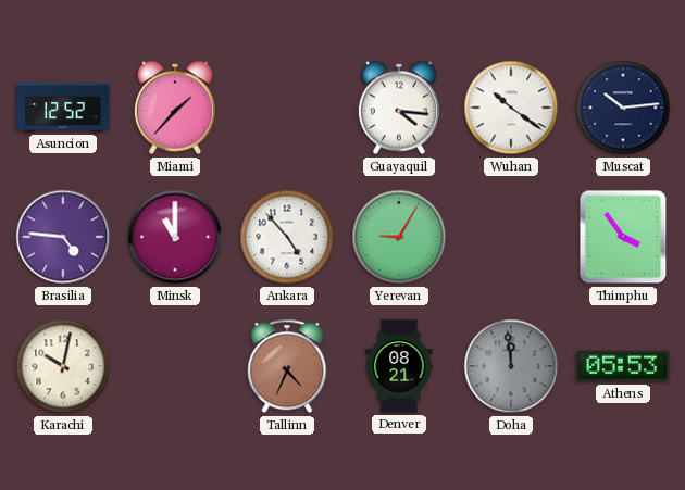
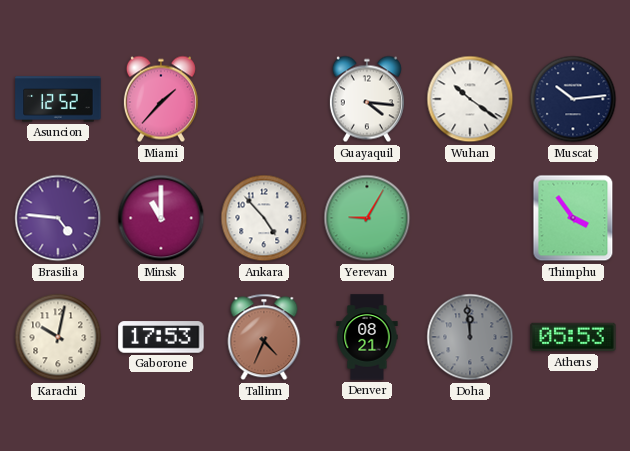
Gaborone: none -> 17:53
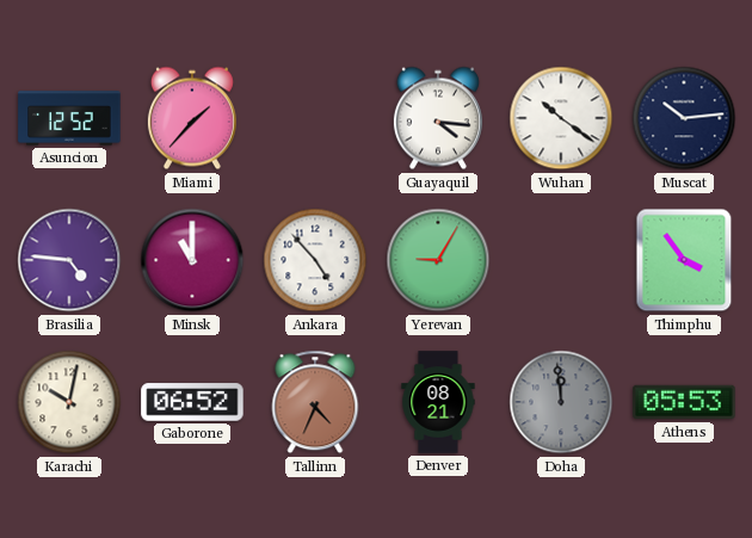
Gaborone: 17:53 -> 06:52
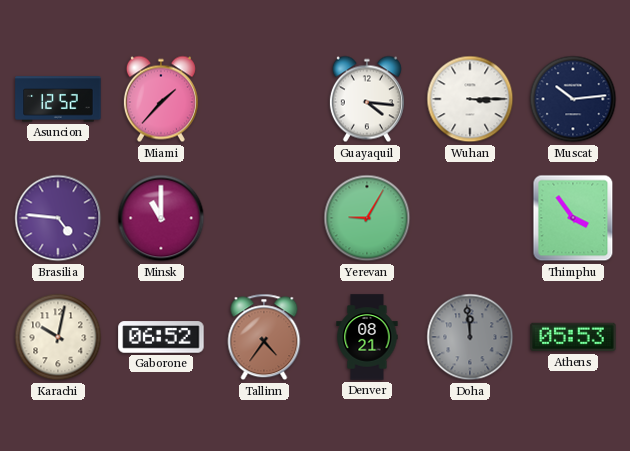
Wuhan: 10:21 -> 3:15
Ankara: 4:53 -> none
Tallinn: 4:34 -> 4:36
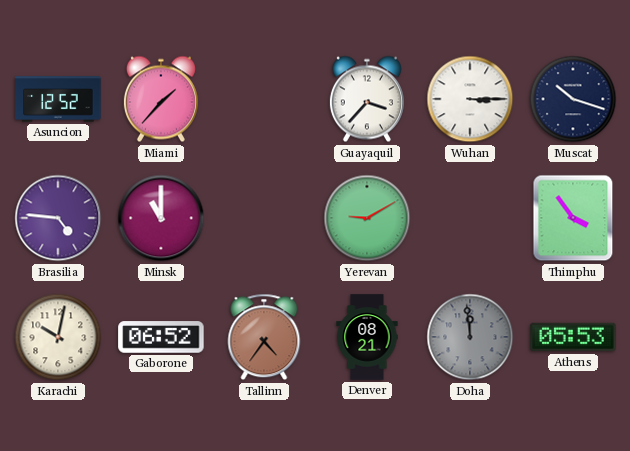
Guayaquil: 4:16 -> 3:37
Muscat: 10:14 -> 10:18
Yerevan: 9:05 -> 9:10
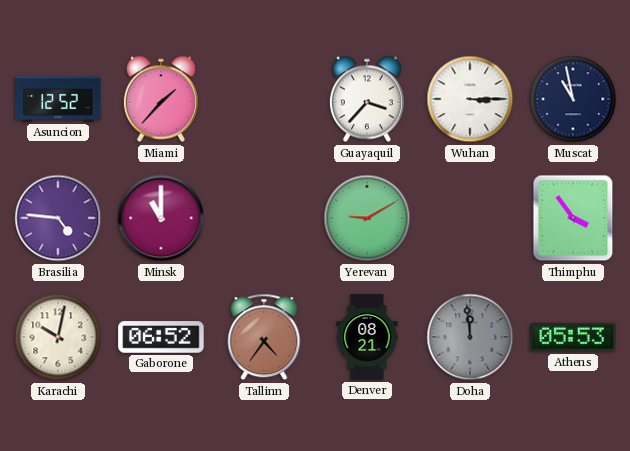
Muscat: 10:18 -> 10:58
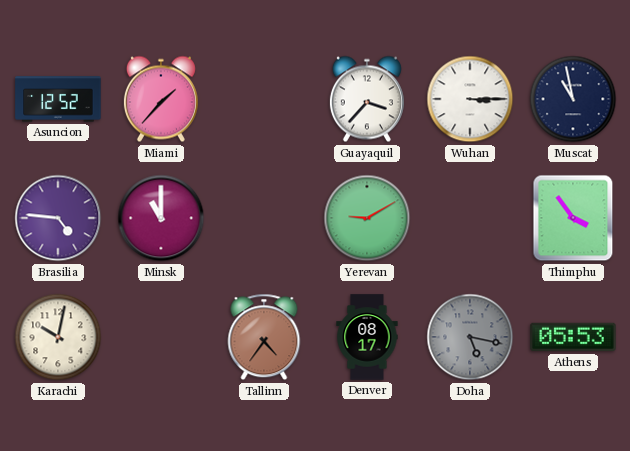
Gaborone: 06:52 -> none
Denver: 08:21 -> 08:17
Doha: 11:59 -> 5:17
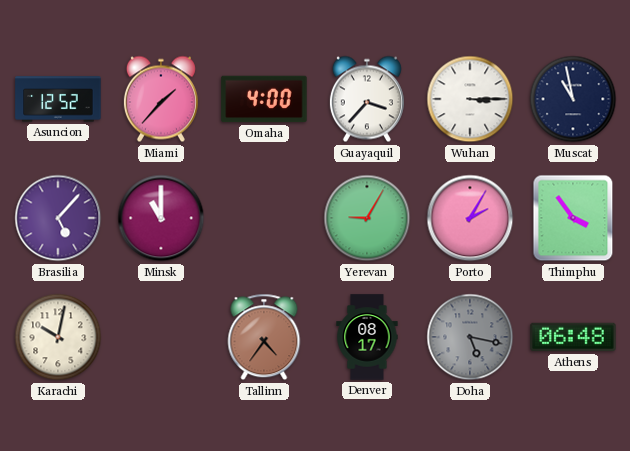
Omaha: none -> 4:00
Brasilia: 4:46 -> 5:07
Yerevan: 9:10 -> 9:05
Porto: none -> 2:05
Athens: 05:53 -> 06:48
